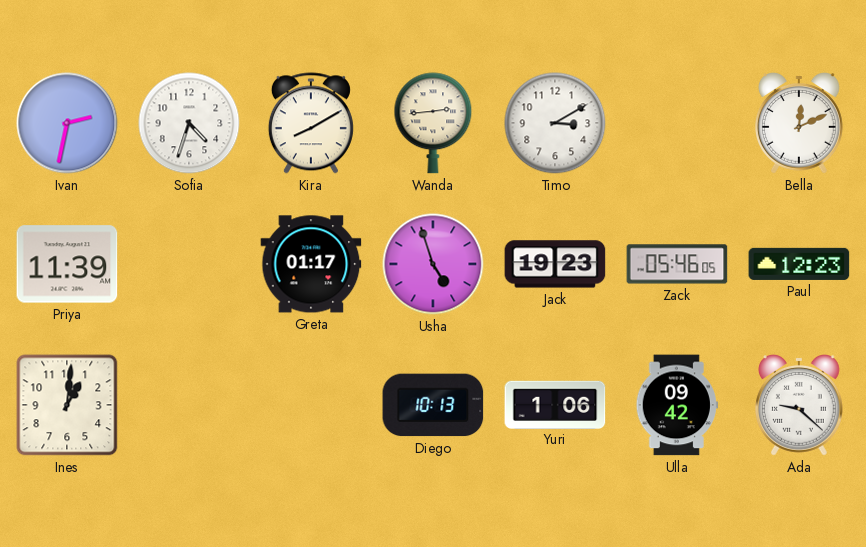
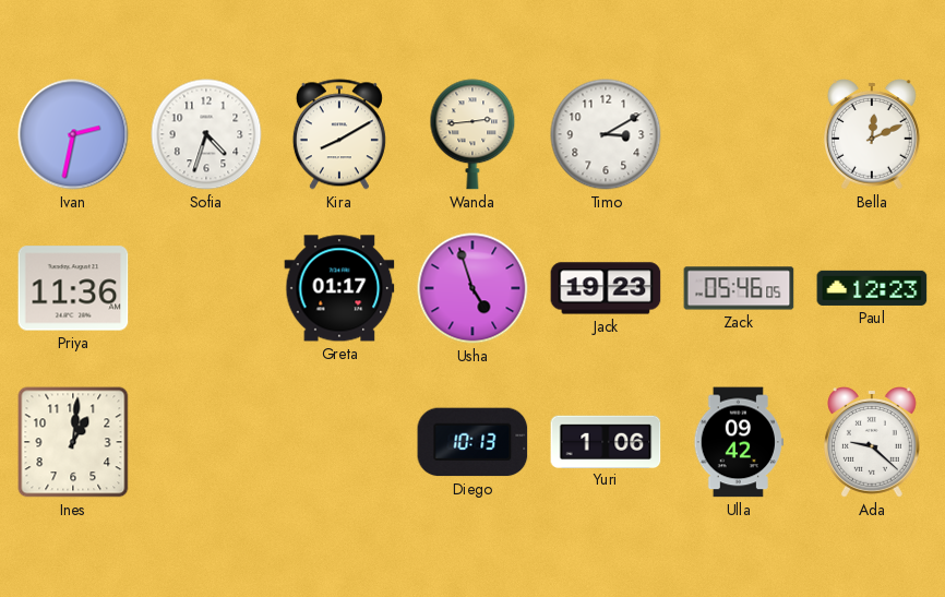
Priya: 11:39 -> 11:36
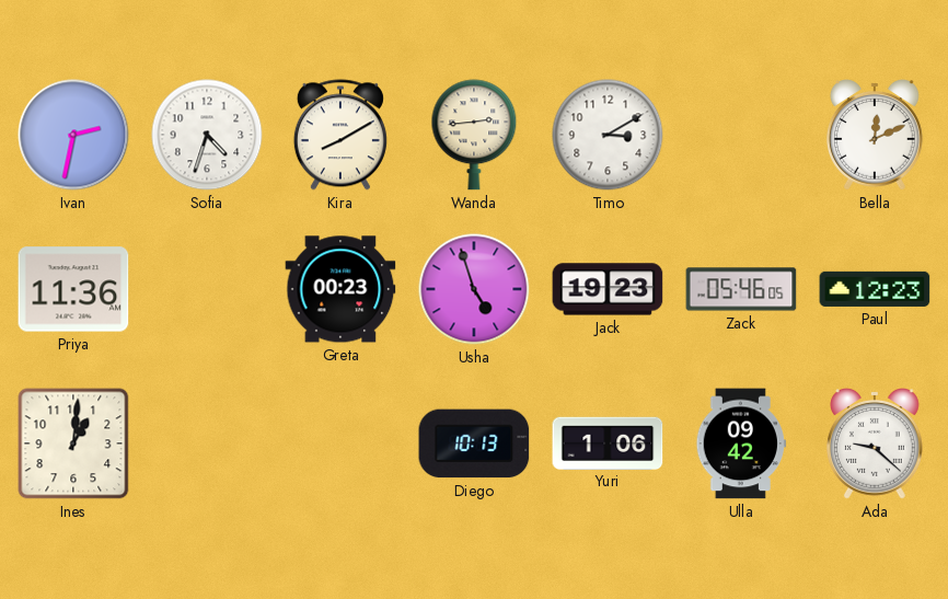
Greta: 01:17 -> 00:23
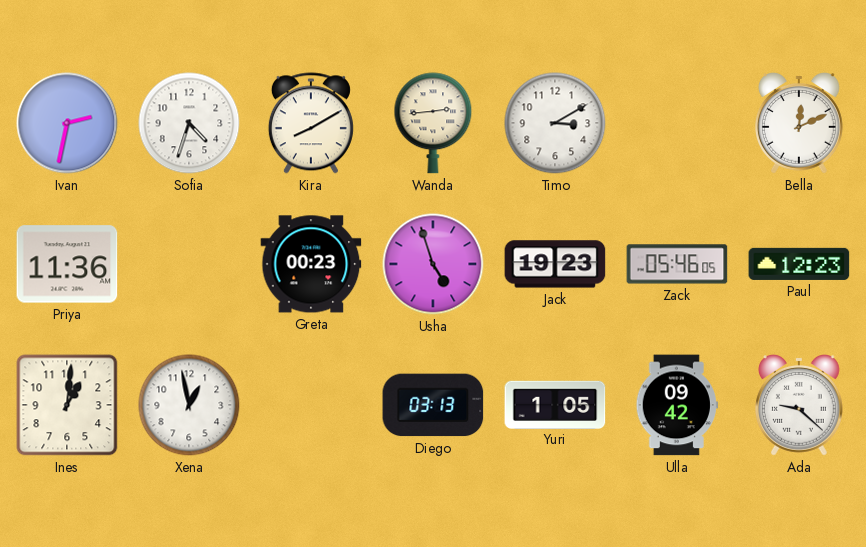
Xena: none -> 12:58
Diego: 10:13 -> 03:13
Yuri: 1:06 -> 1:05
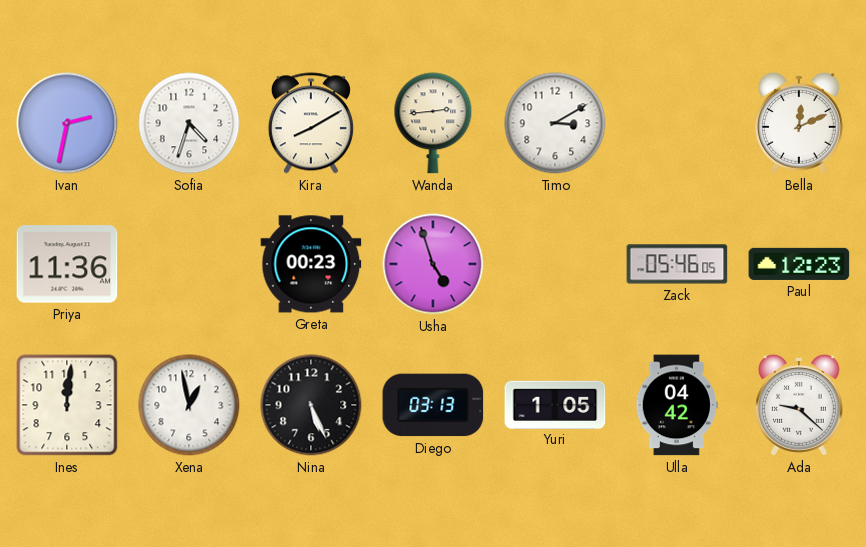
Jack: 19:23 -> none
Ines: 1:01 -> 12:01
Nina: none -> 5:26
Ulla: 09:42 -> 04:42
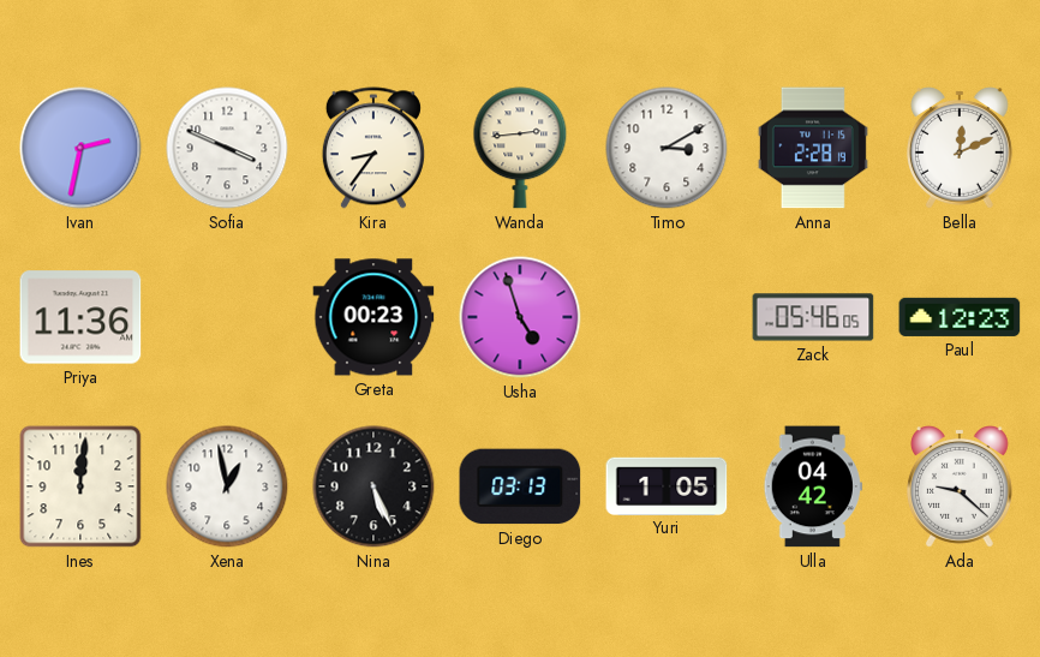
Sofia: 4:33 -> 3:49
Kira: 8:10 -> 8:36
Anna: none -> 2:28
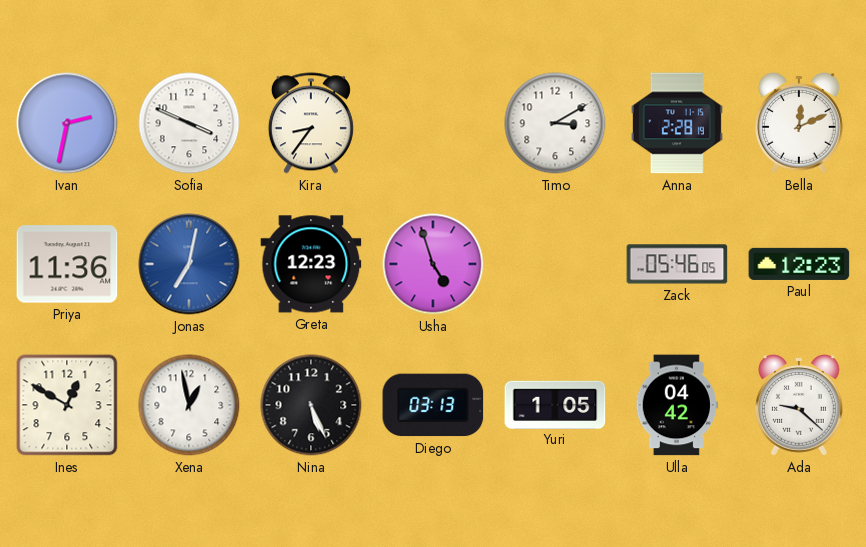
Wanda: 2:44 -> none
Jonas: none -> 7:02
Greta: 00:23 -> 12:23
Ines: 12:01 -> 12:50
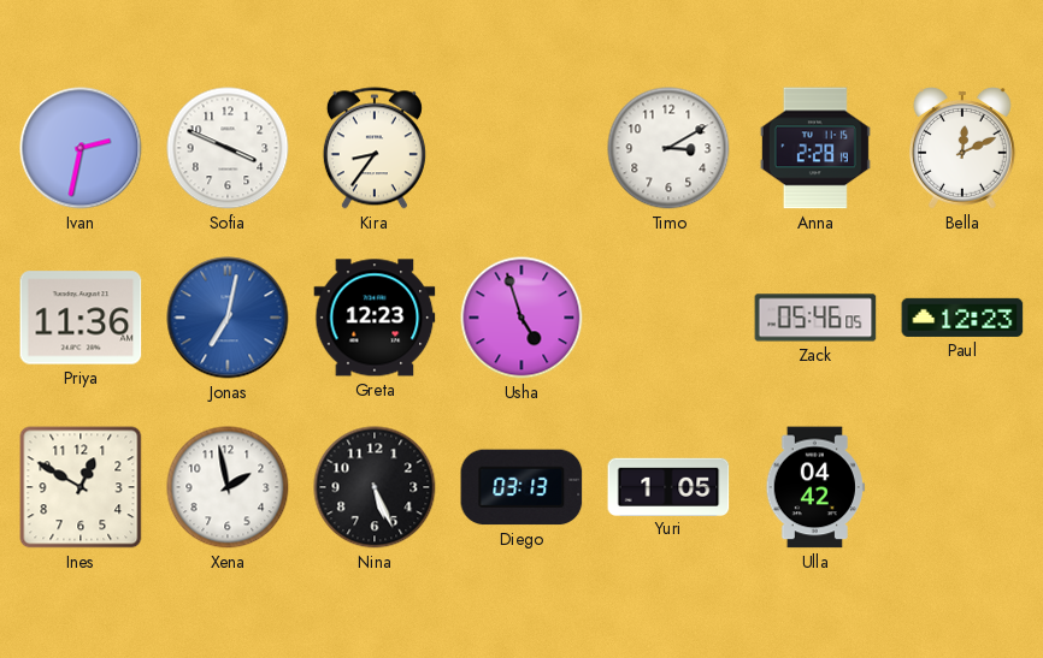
Xena: 12:58 -> 1:58
Ada: 9:22 -> none
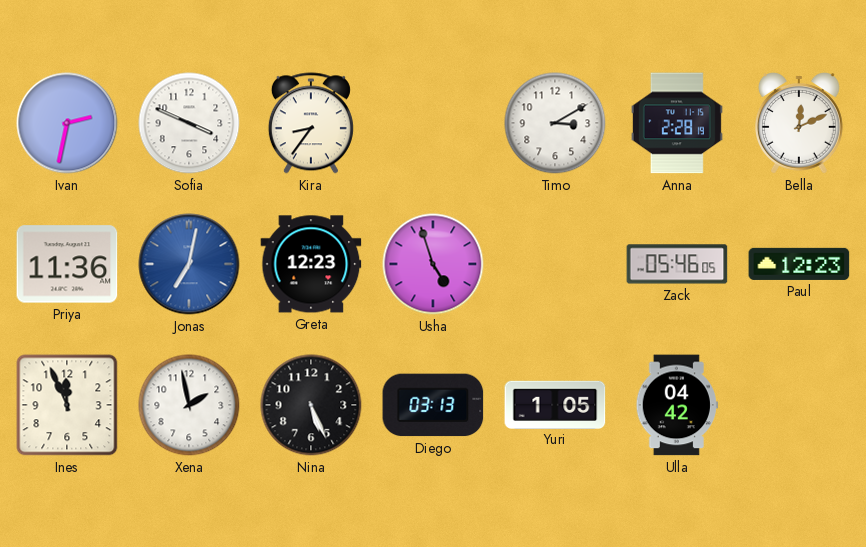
Ines: 12:50 -> 11:56
